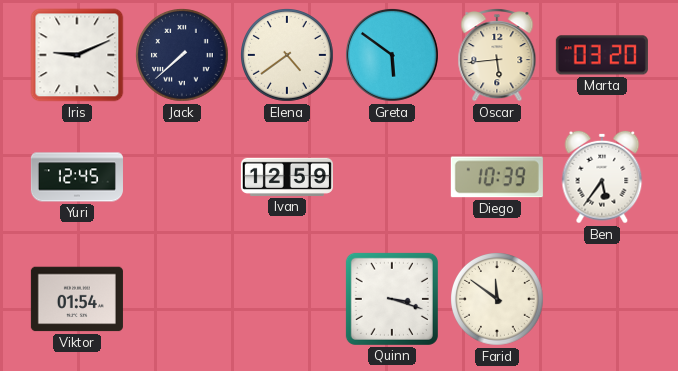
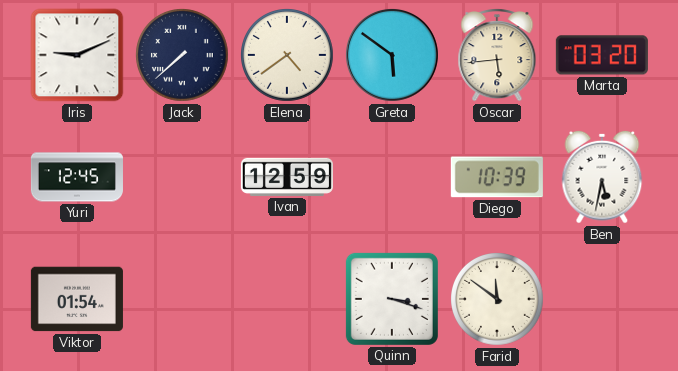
Ben: 5:36 -> 5:32
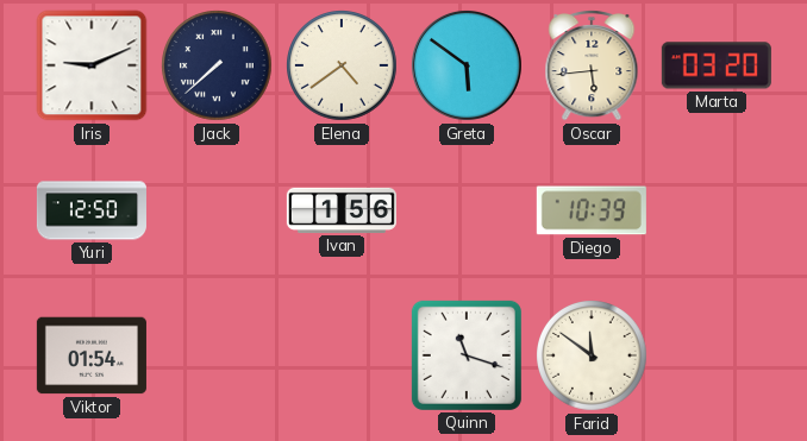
Yuri: 12:45 -> 12:50
Ivan: 12:59 -> 1:56
Ben: 5:32 -> none
Quinn: 3:18 -> 11:18
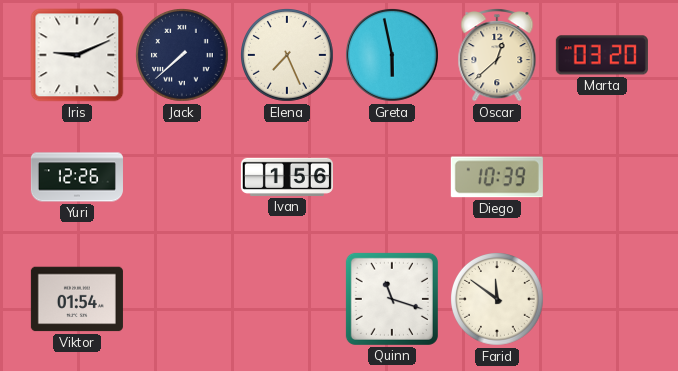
Elena: 4:39 -> 7:26
Greta: 5:51 -> 5:58
Oscar: 5:44 -> 12:38
Yuri: 12:50 -> 12:26
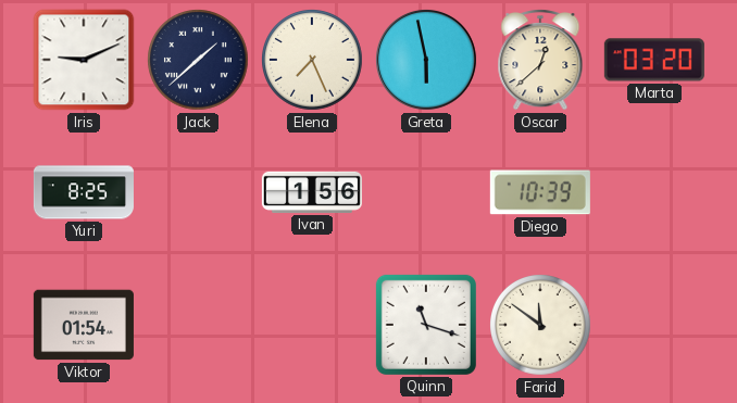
Jack: 7:38 -> 1:38
Yuri: 12:26 -> 8:25
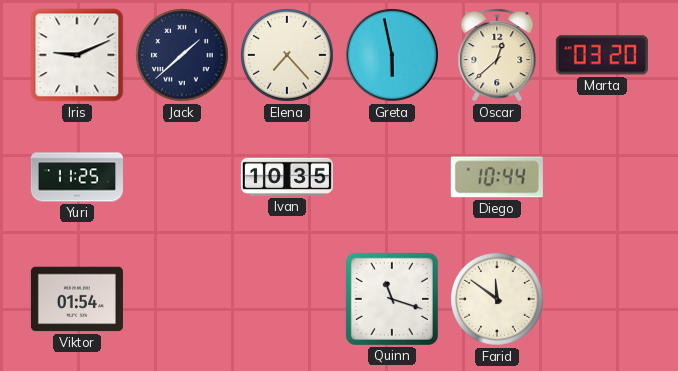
Elena: 7:26 -> 7:23
Yuri: 8:25 -> 11:25
Ivan: 1:56 -> 10:35
Diego: 10:39 -> 10:44
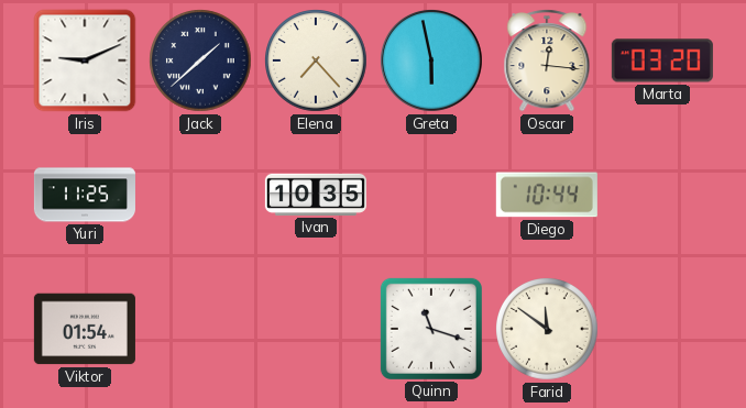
Oscar: 12:38 -> 12:16
